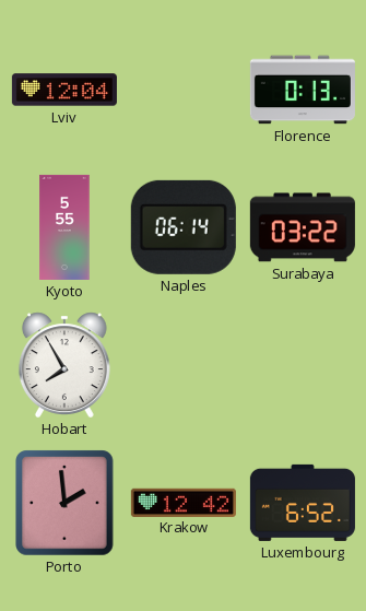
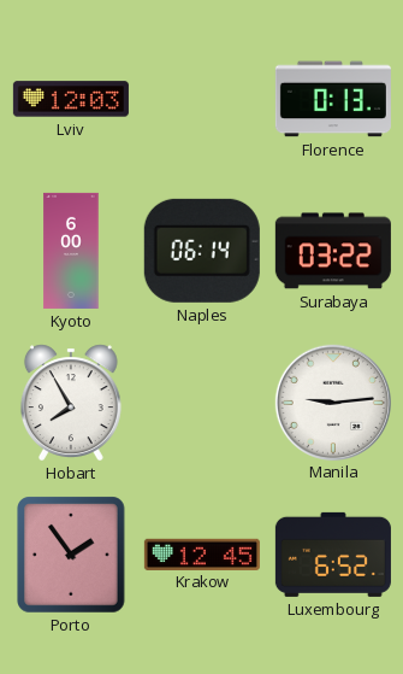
Lviv: 12:04 -> 12:03
Kyoto: 5:55 -> 6:00
Manila: none -> 9:14
Porto: 1:59 -> 1:54
Krakow: 12:42 -> 12:45
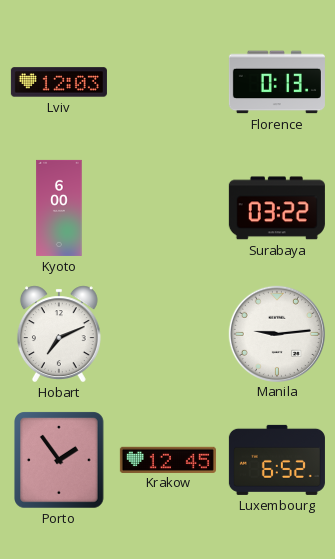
Naples: 06:14 -> none
Hobart: 7:55 -> 7:11
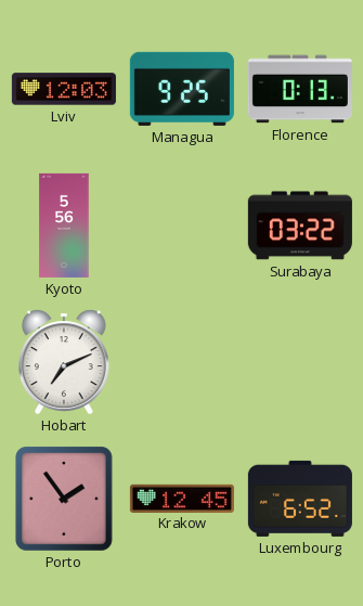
Managua: none -> 9:25
Kyoto: 6:00 -> 5:56
Manila: 9:14 -> none
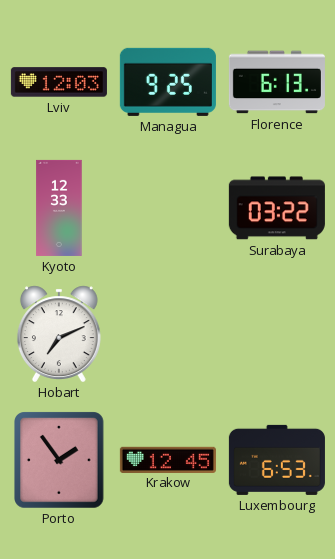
Florence: 0:13 -> 6:13
Kyoto: 5:56 -> 12:33
Luxembourg: 6:52 -> 6:53
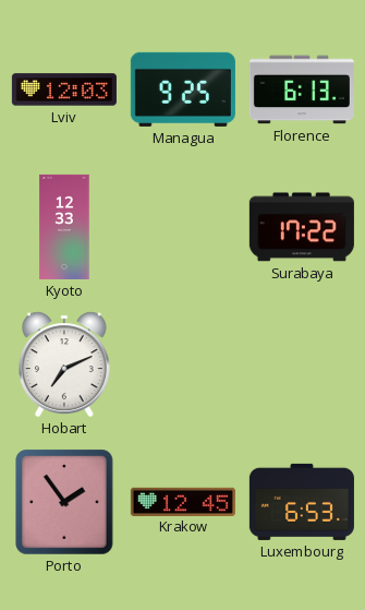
Surabaya: 03:22 -> 17:22
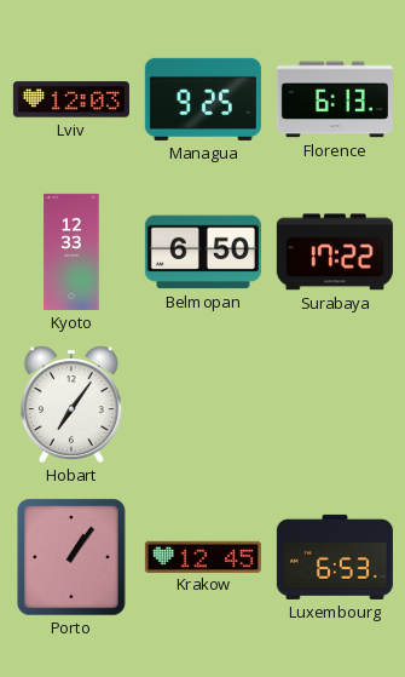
Belmopan: none -> 6:50
Hobart: 7:11 -> 7:06
Porto: 1:54 -> 1:06
